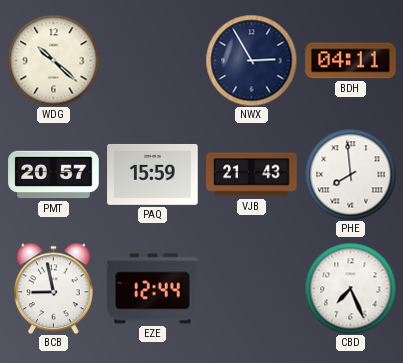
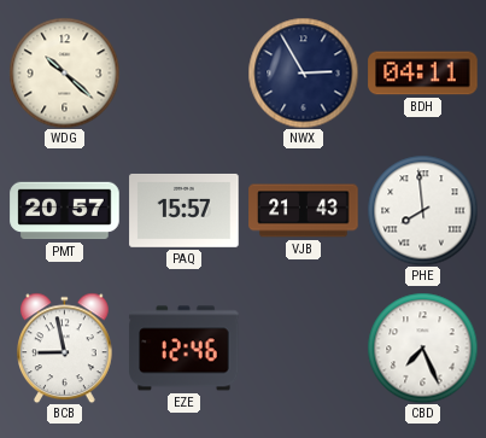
PAQ: 15:59 -> 15:57
EZE: 12:44 -> 12:46
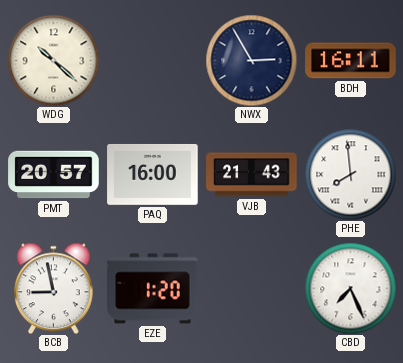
BDH: 04:11 -> 16:11
PAQ: 15:57 -> 16:00
EZE: 12:46 -> 1:20
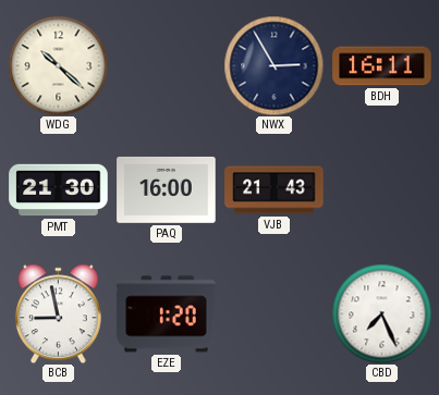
PMT: 20:57 -> 21:30
PHE: 7:59 -> none
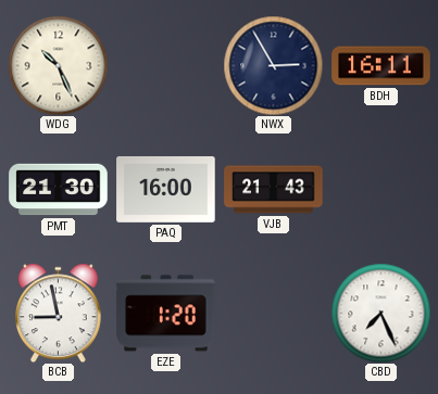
WDG: 10:22 -> 10:26
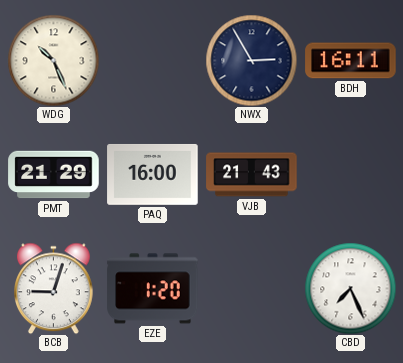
PMT: 21:30 -> 21:29
BCB: 8:58 -> 9:03
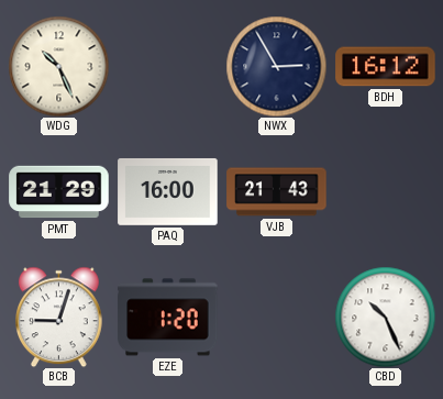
BDH: 16:11 -> 16:12
CBD: 7:26 -> 10:26
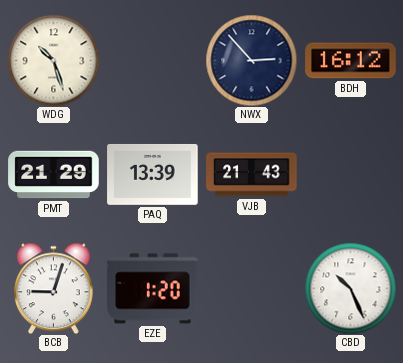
WDG: 10:26 -> 10:27
NWX: 2:55 -> 2:53
PAQ: 16:00 -> 13:39
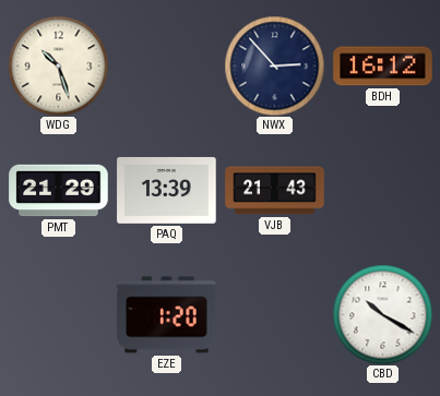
BCB: 9:03 -> none
CBD: 10:26 -> 10:20
